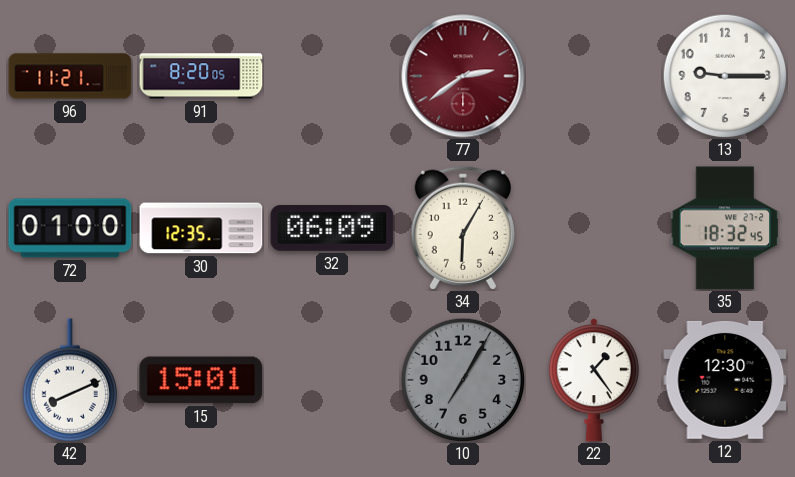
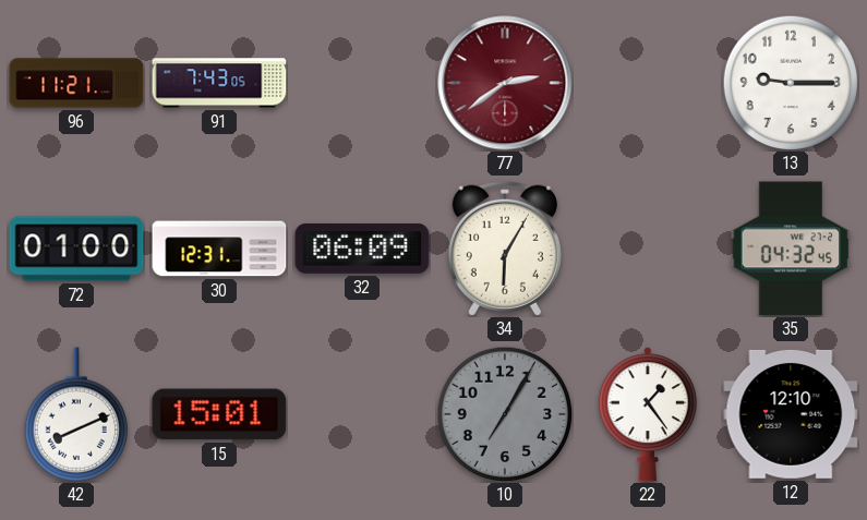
91: 8:20 -> 7:43
30: 12:35 -> 12:31
35: 18:32 -> 04:32
12: 12:30 -> 12:10
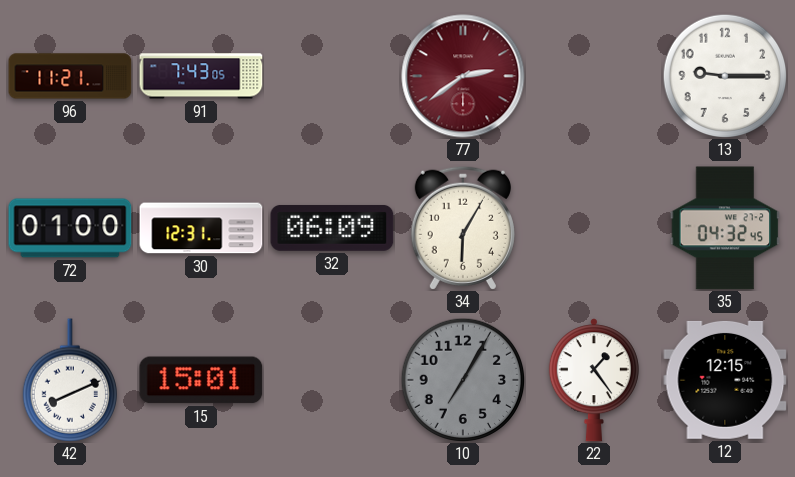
12: 12:10 -> 12:15
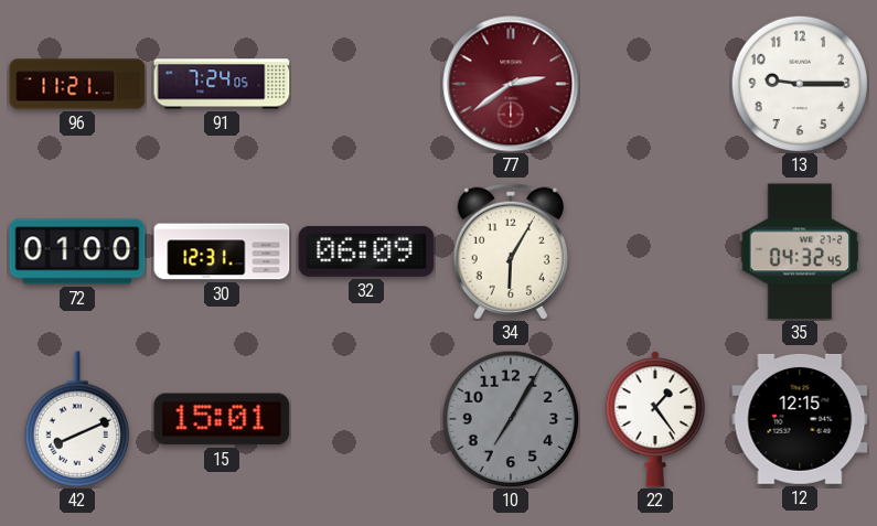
91: 7:43 -> 7:24
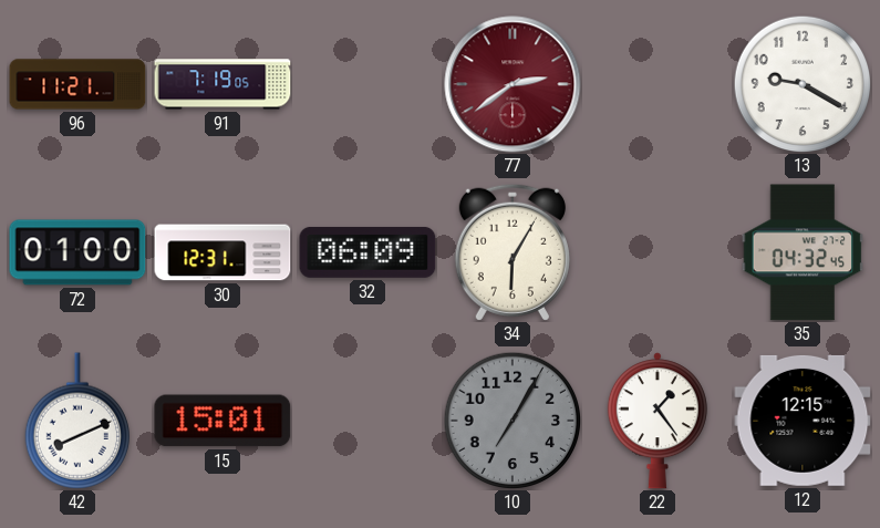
91: 7:24 -> 7:19
13: 9:15 -> 9:20
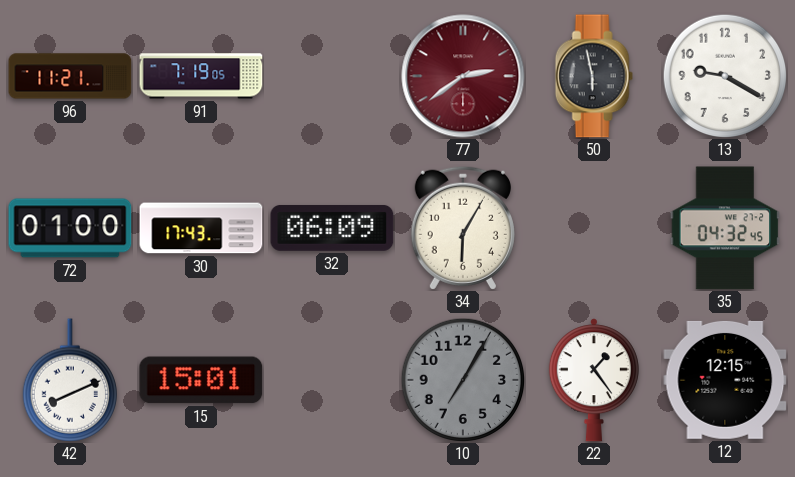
50: none -> 5:58
30: 12:31 -> 17:43
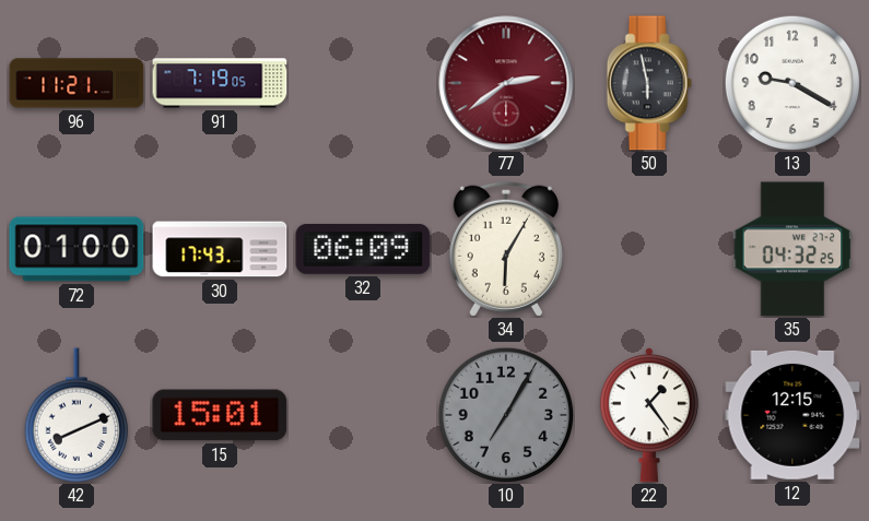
35: 04:32:45 -> 04:32:25
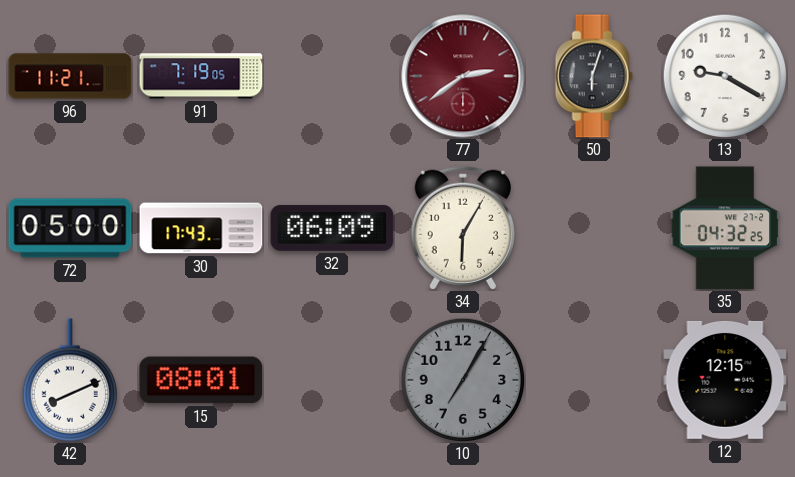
50: 5:58 -> 6:03
72: 01:00 -> 05:00
15: 15:01 -> 08:01
22: 1:24 -> none
